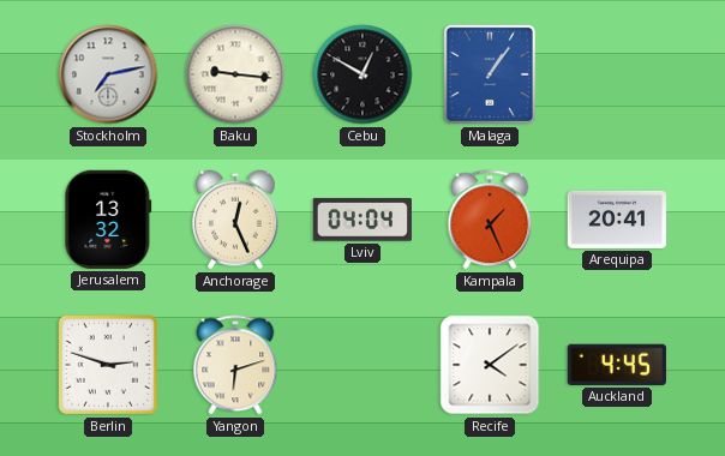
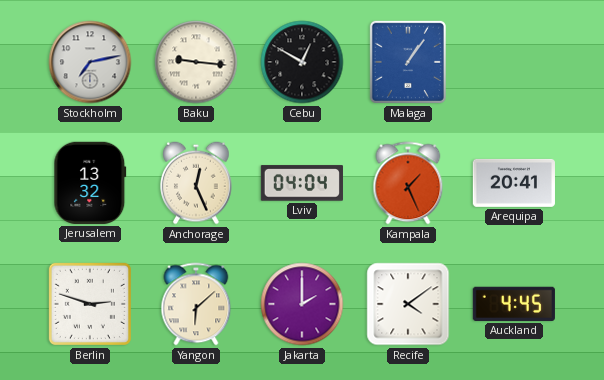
Yangon: 6:12 -> 6:08
Jakarta: none -> 2:00
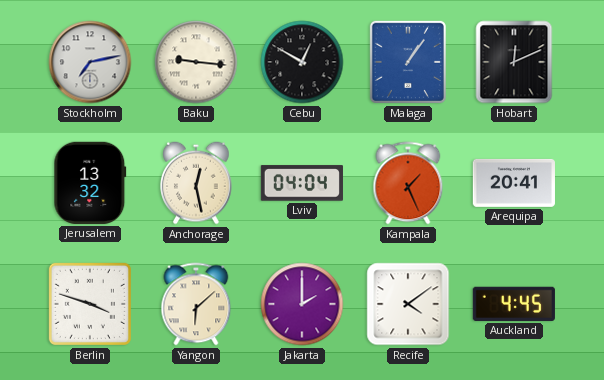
Hobart: none -> 12:11
Anchorage: 12:26 -> 12:28
Berlin: 2:48 -> 3:48
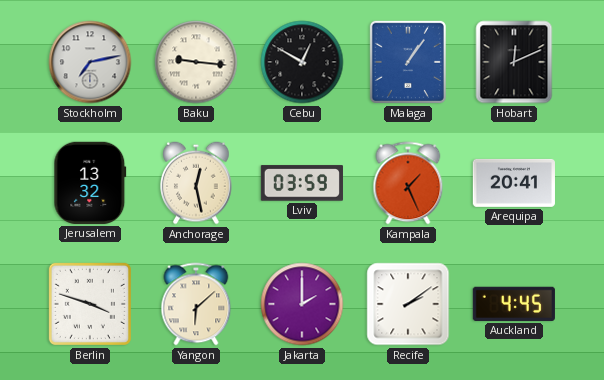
Lviv: 04:04 -> 03:59
Recife: 4:09 -> 2:09
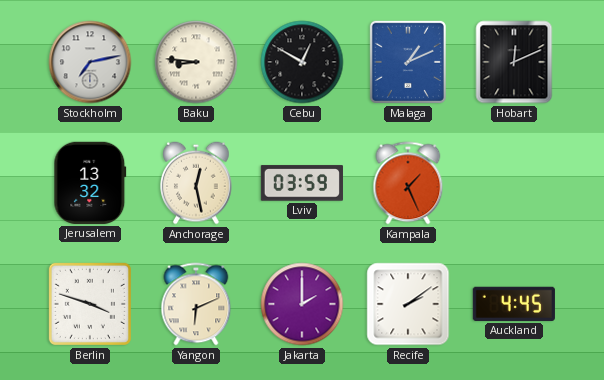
Baku: 9:16 -> 8:46
Malaga: 1:06 -> 1:11
Arequipa: 20:41 -> none
Yangon: 6:08 -> 6:11
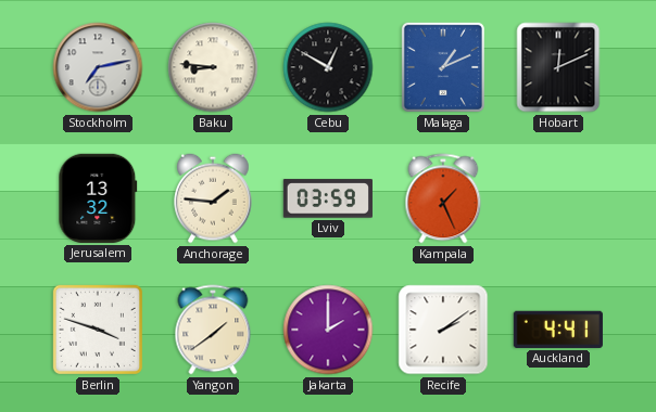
Anchorage: 12:28 -> 1:46
Yangon: 6:11 -> 1:39
Auckland: 4:45 -> 4:41
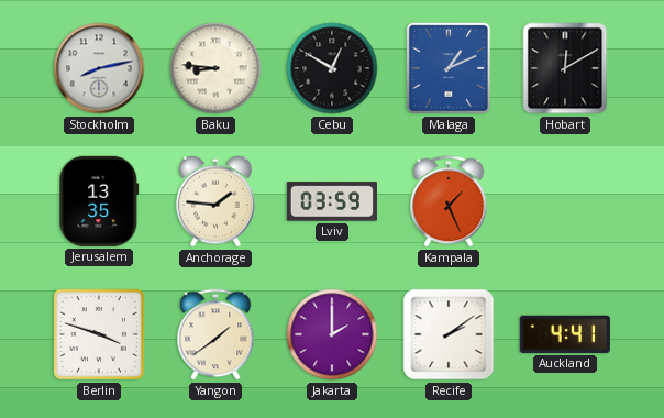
Stockholm: 7:13 -> 8:13
Hobart: 12:11 -> 12:10
Jerusalem: 13:32 -> 13:35
